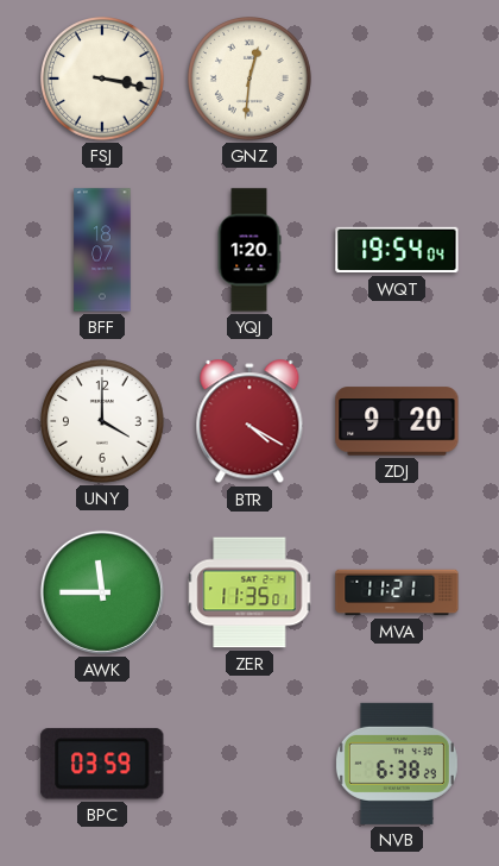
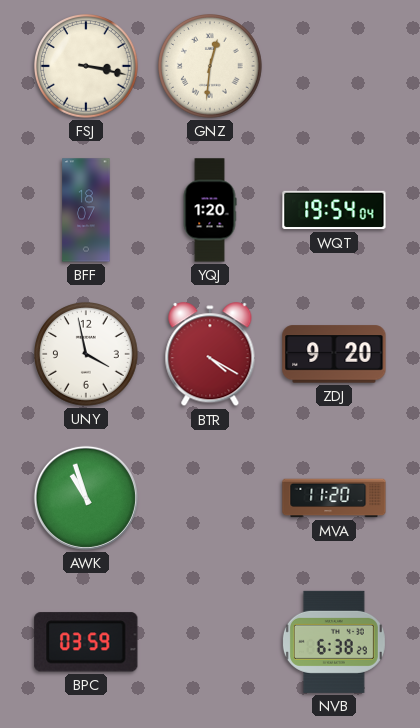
UNY: 4:00 -> 3:58
AWK: 11:45 -> 10:57
ZER: 11:35 -> none
MVA: 11:21 -> 11:20
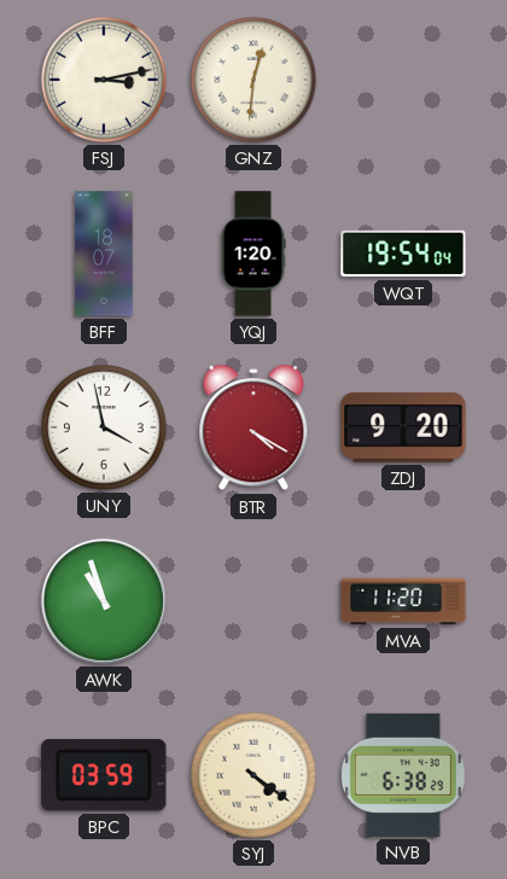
FSJ: 3:17 -> 3:13
SYJ: none -> 4:21
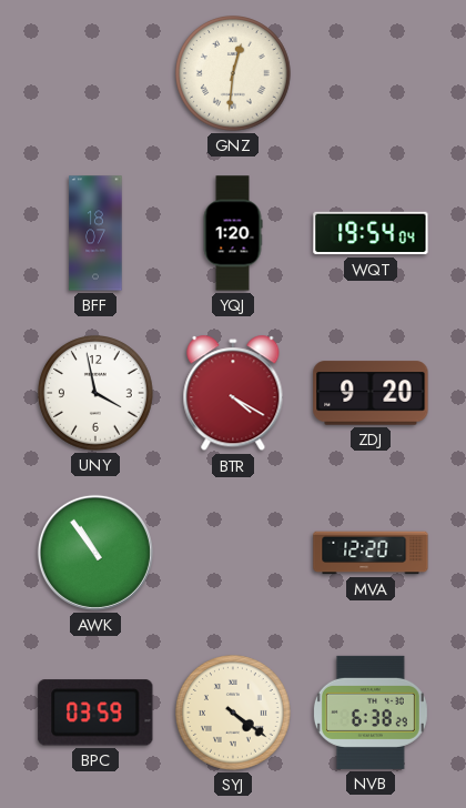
FSJ: 3:13 -> none
AWK: 10:57 -> 10:54
MVA: 11:20 -> 12:20
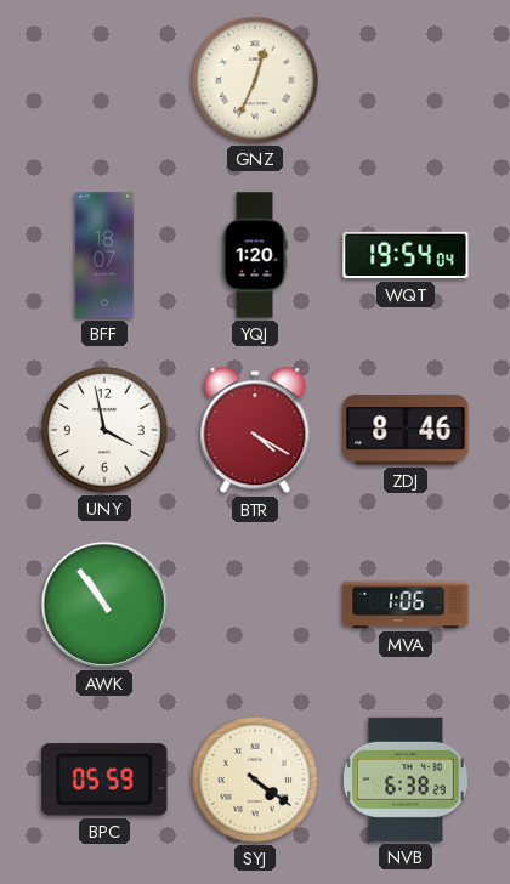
GNZ: 12:31 -> 12:34
ZDJ: 9:20 -> 8:46
MVA: 12:20 -> 1:06
BPC: 03:59 -> 05:59
